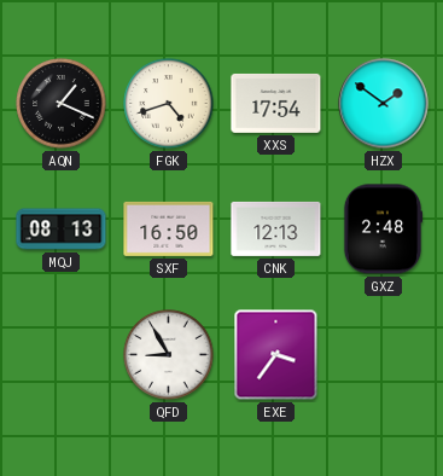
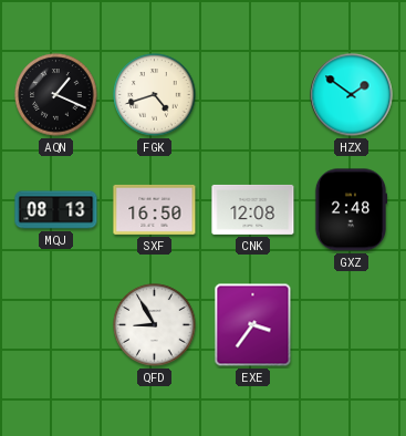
XXS: 17:54 -> none
CNK: 12:13 -> 12:08
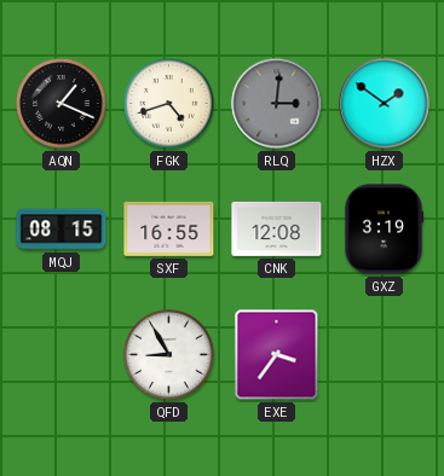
RLQ: none -> 3:01
MQJ: 08:13 -> 08:15
SXF: 16:50 -> 16:55
GXZ: 2:48 -> 3:19
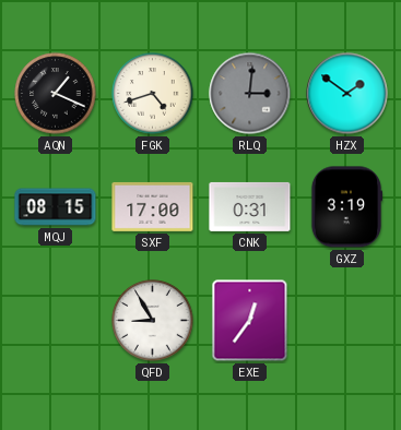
SXF: 16:55 -> 17:00
CNK: 12:08 -> 0:31
EXE: 3:36 -> 12:36
